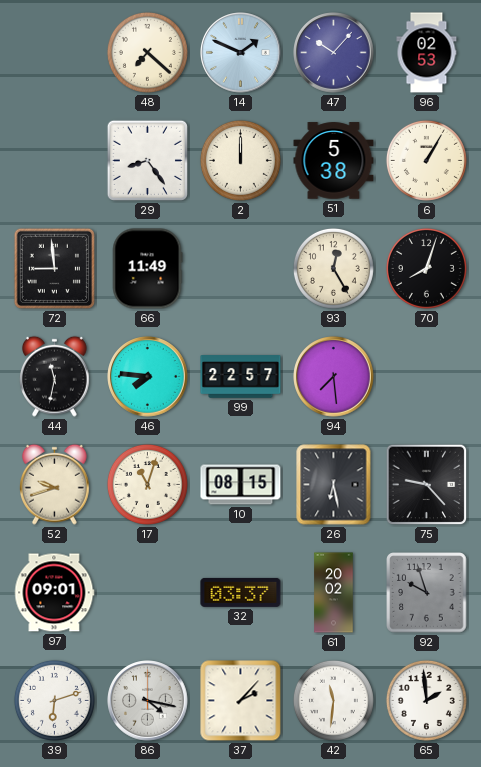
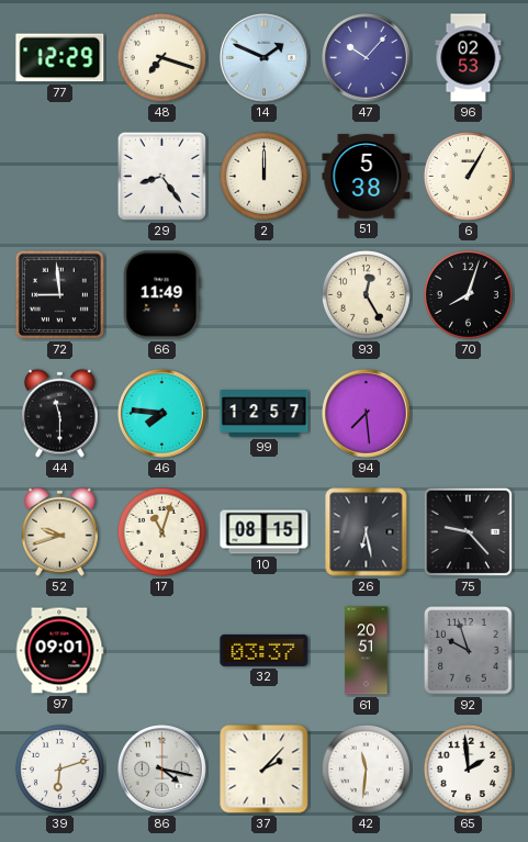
77: none -> 12:29
48: 7:22 -> 7:18
44: 11:32 -> 11:30
99: 22:57 -> 12:57
61: 20:02 -> 20:51
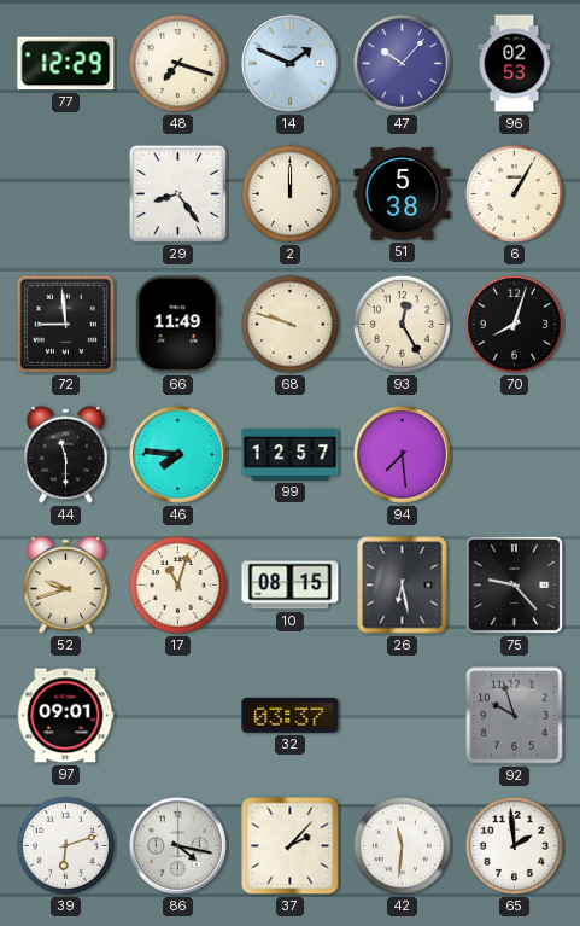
68: none -> 9:48
61: 20:51 -> none
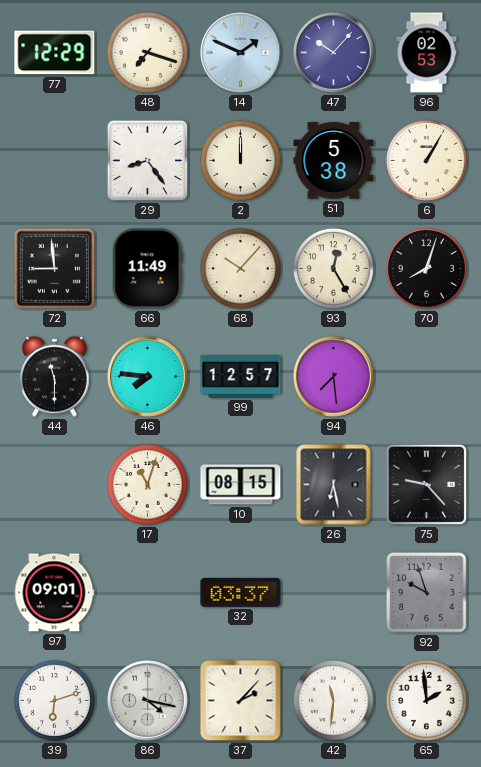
68: 9:48 -> 10:07
52: 9:42 -> none
